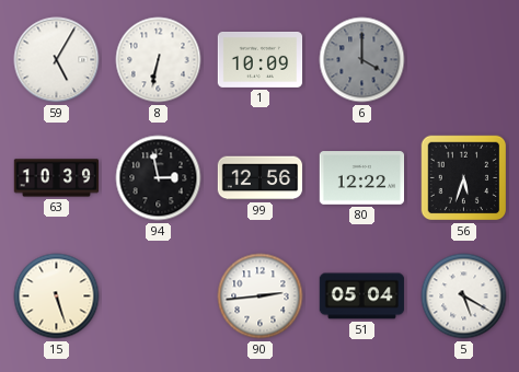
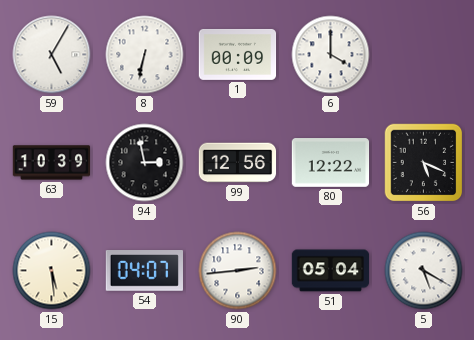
1: 10:09 -> 00:09
6 dial: grey -> white
56: 5:33 -> 5:19
15: 5:27 -> 5:29
54: none -> 04:07
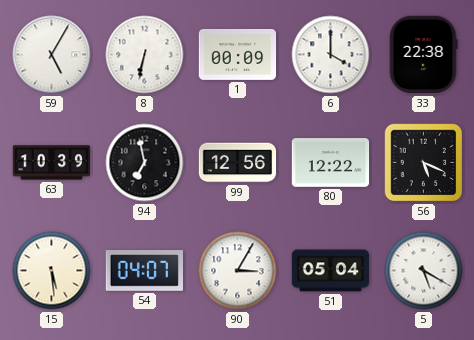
33: none -> 22:38
94: 2:58 -> 6:58
90: 2:44 -> 3:05
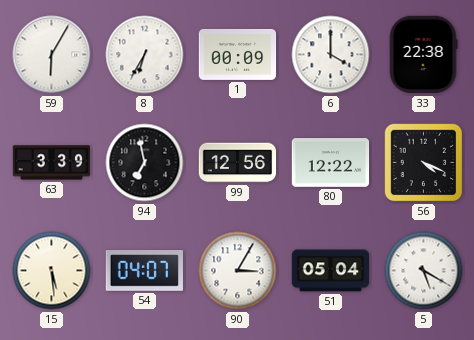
59: 5:05 -> 6:05
8: 6:32 -> 6:35
63: 10:39 -> 3:39
56: 5:19 -> 4:19
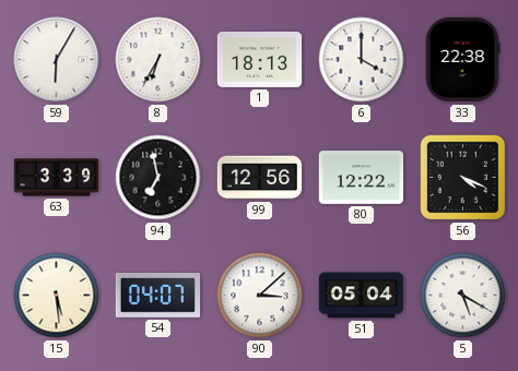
1: 00:09 -> 18:13
90: 3:05 -> 3:08
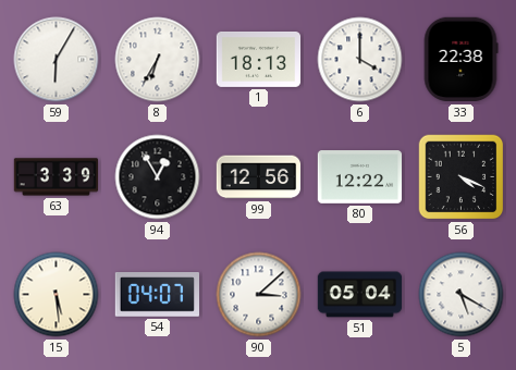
94: 6:58 -> 12:55
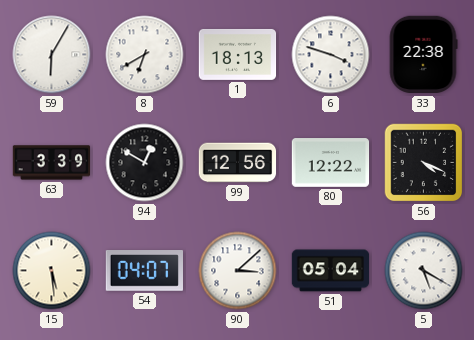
8: 6:35 -> 6:40
6: 4:00 -> 3:48
94: 12:55 -> 12:50
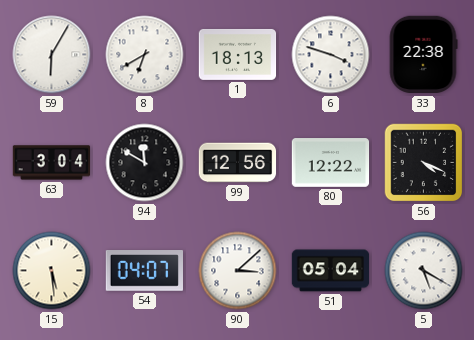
63: 3:39 -> 3:04
94: 12:50 -> 11:50
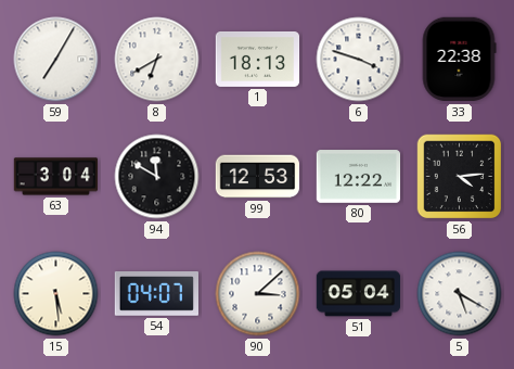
59: 6:05 -> 7:05
99: 12:56 -> 12:53
56: 4:19 -> 4:14
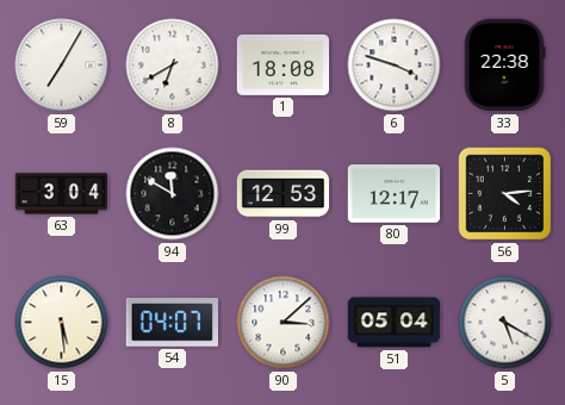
1: 18:13 -> 18:08
80: 12:22 -> 12:17
